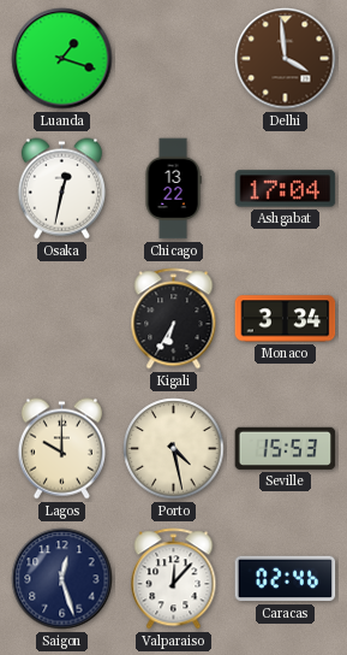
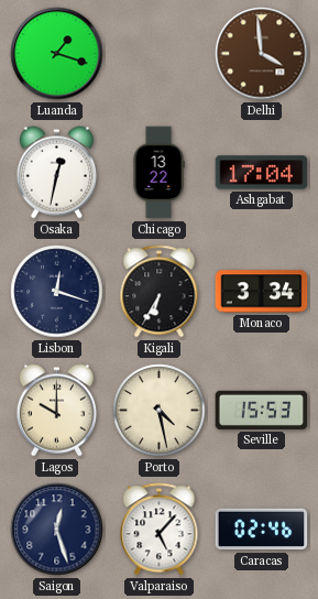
Lisbon: none -> 12:18
Valparaiso: 12:07 -> 5:07
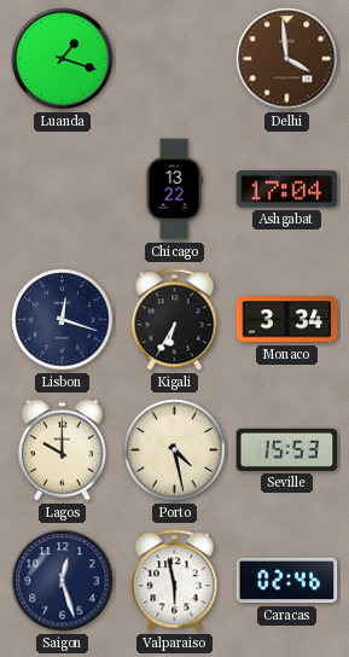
Osaka: 12:32 -> none
Valparaiso: 5:07 -> 5:58
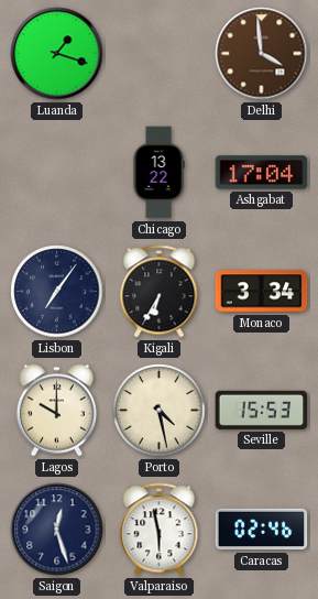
Lisbon: 12:18 -> 7:06
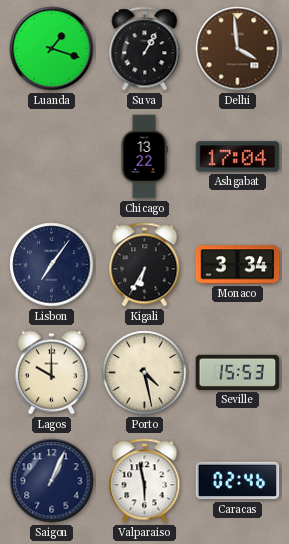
Suva: none -> 1:05
Saigon: 12:27 -> 1:04
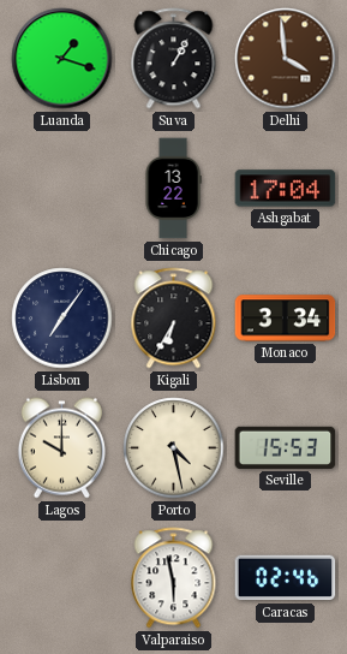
Saigon: 1:04 -> none
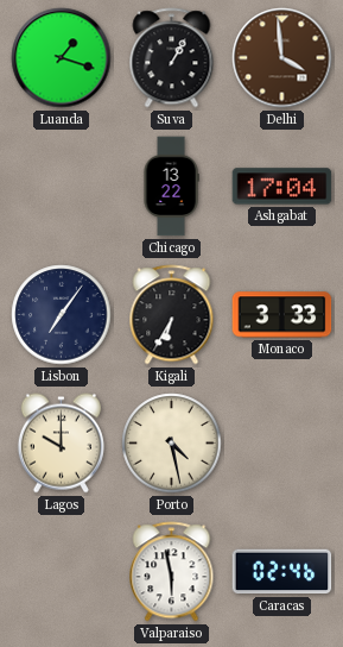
Monaco: 3:34 -> 3:33
Seville: 15:53 -> none
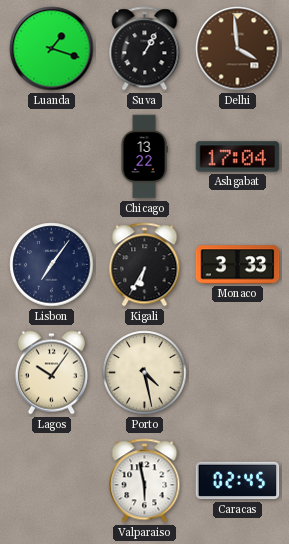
Lagos: 10:00 -> 10:06
Caracas: 02:46 -> 02:45
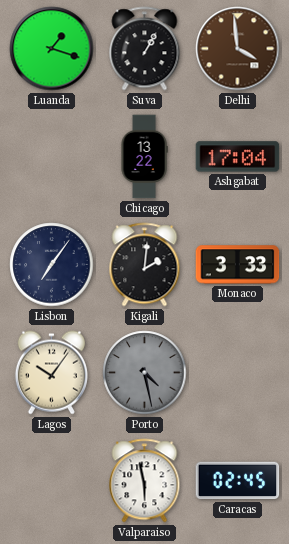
Kigali: 6:35 -> 2:01
Porto dial: cream -> grey
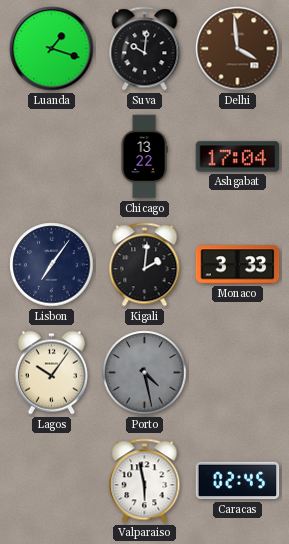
Suva: 1:05 -> 10:01
